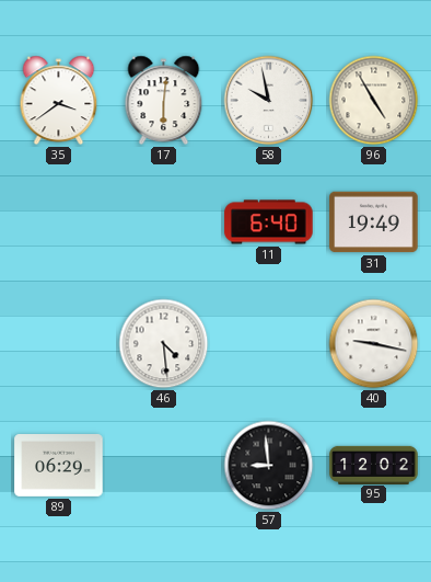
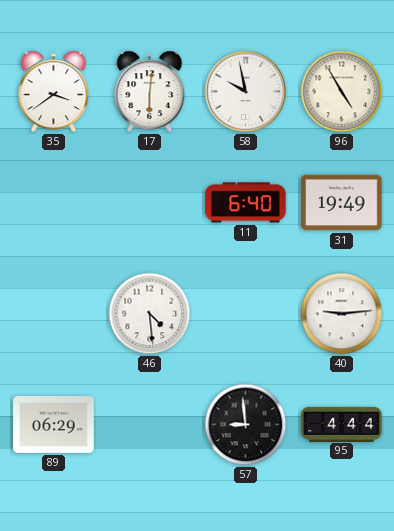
40: 9:17 -> 9:14
95: 12:02 -> 4:44
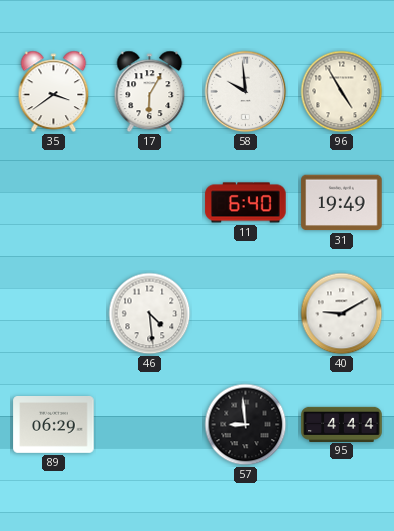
17: 6:01 -> 6:05
58: 9:58 -> 9:59
40: 9:14 -> 9:10
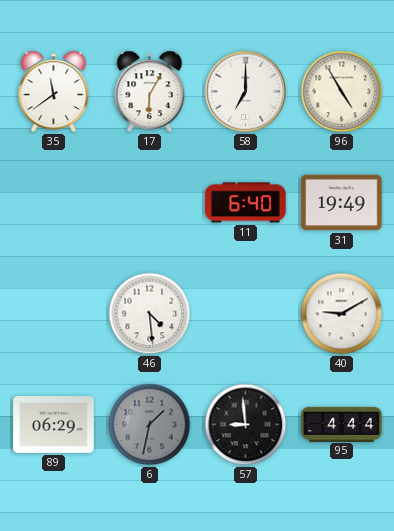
35: 3:39 -> 11:39
58: 9:59 -> 7:00
6: none -> 1:32
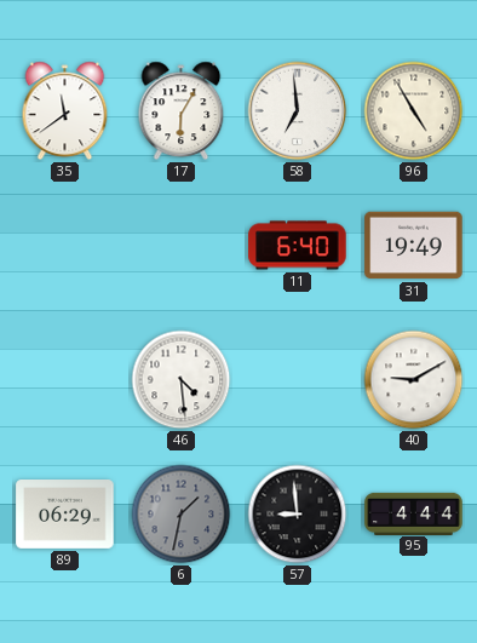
58: 7:00 -> 6:59
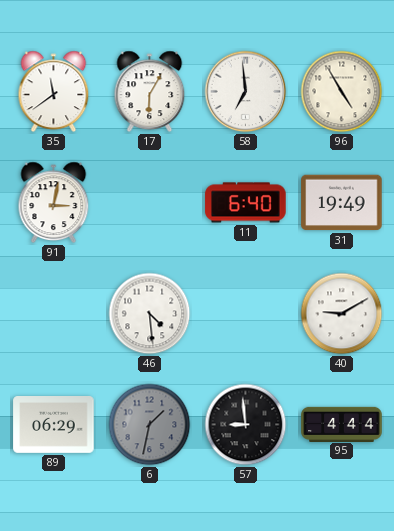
91: none -> 3:02
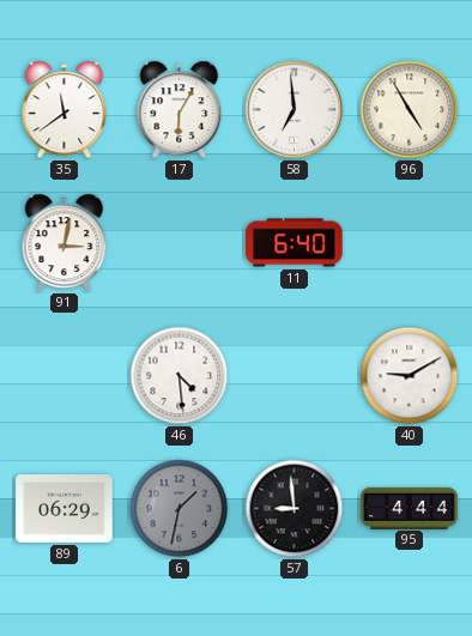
31: 19:49 -> none
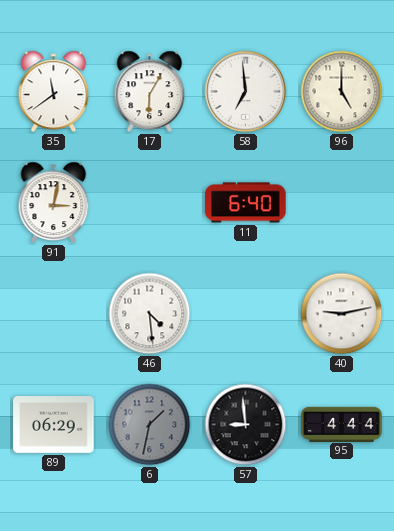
96: 4:55 -> 5:00
40: 9:10 -> 9:13
